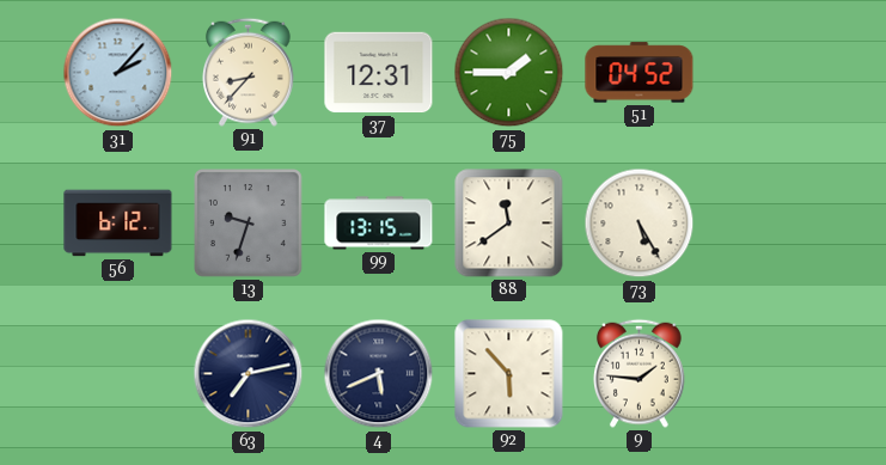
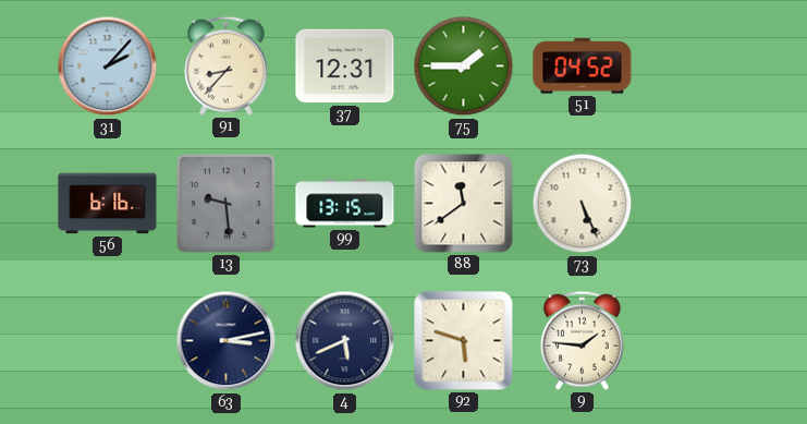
56: 6:12 -> 6:16
13: 9:33 -> 9:29
73: 5:25 -> 5:26
63: 7:13 -> 3:13
92: 5:53 -> 5:48
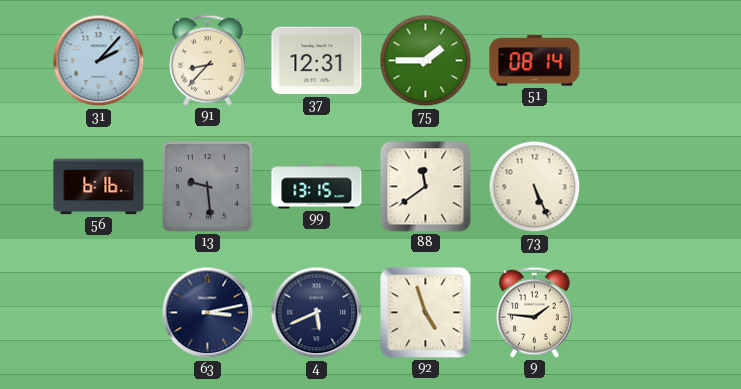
51: 04:52 -> 08:14
92: 5:48 -> 4:57
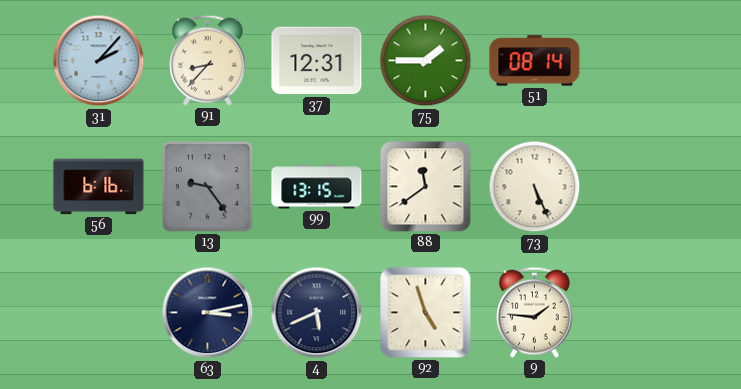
13: 9:29 -> 9:24
